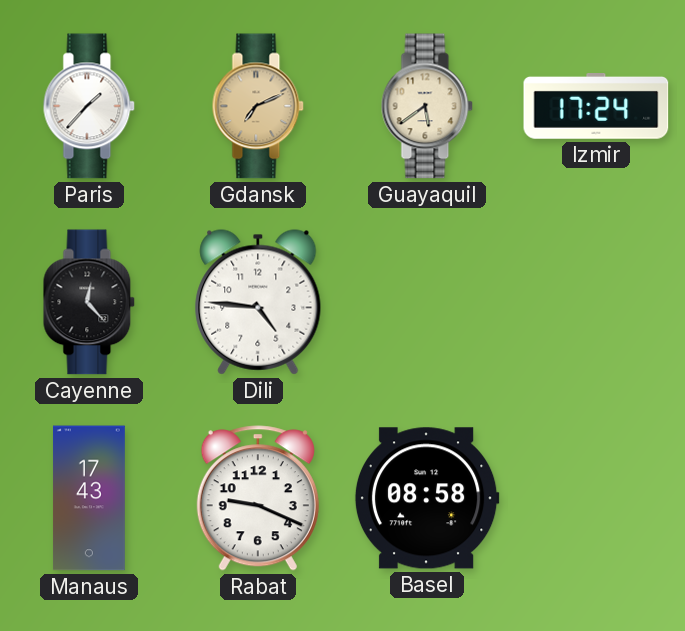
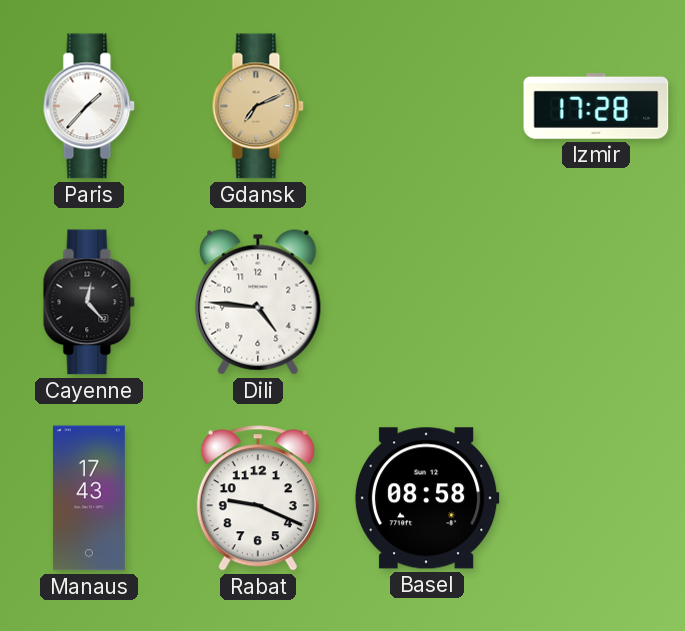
Guayaquil: 5:39 -> none
Izmir: 17:24 -> 17:28
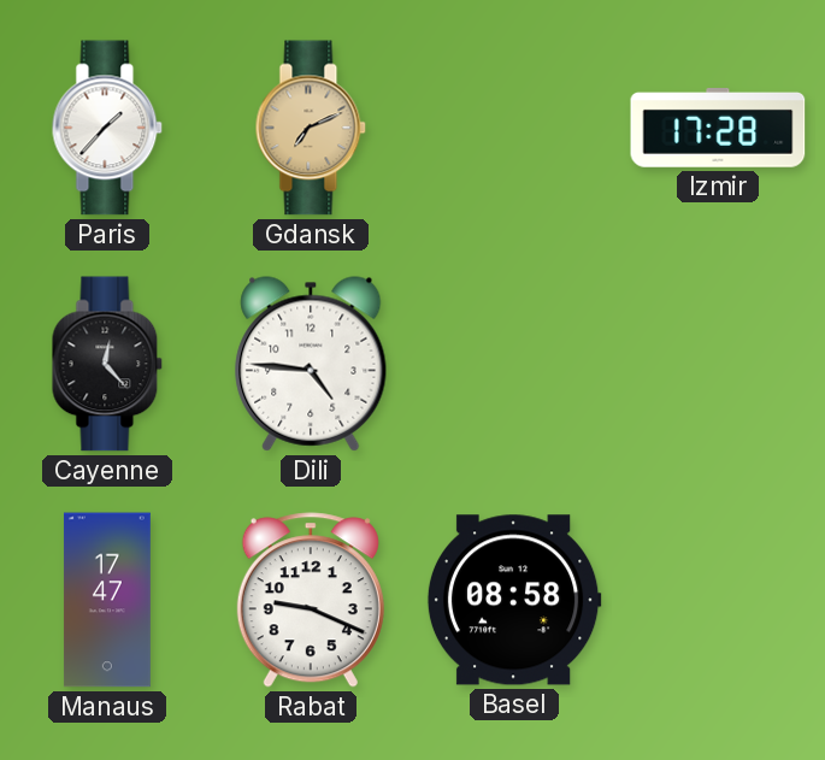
Manaus: 17:43 -> 17:47
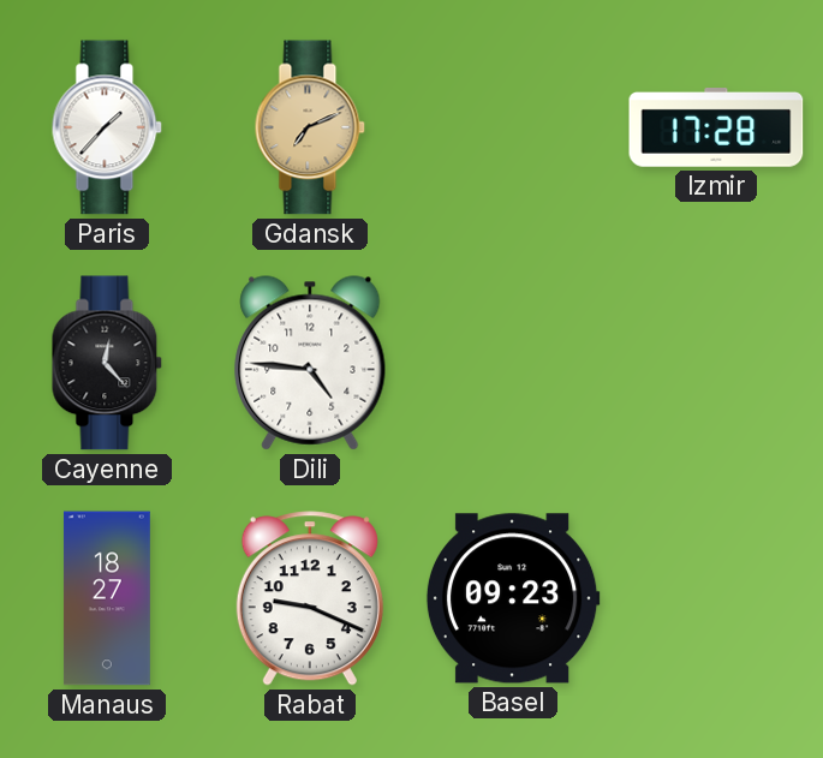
Manaus: 17:47 -> 18:27
Basel: 08:58 -> 09:23
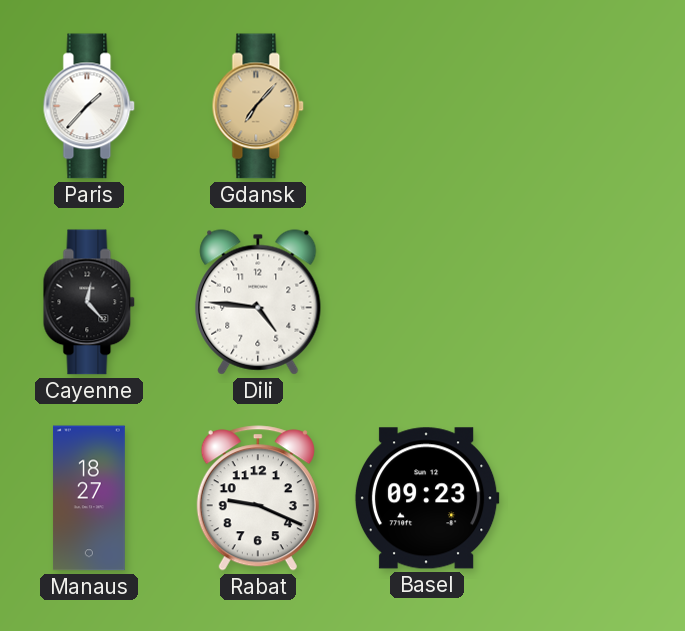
Gdansk: 7:11 -> 7:07
Izmir: 17:28 -> none
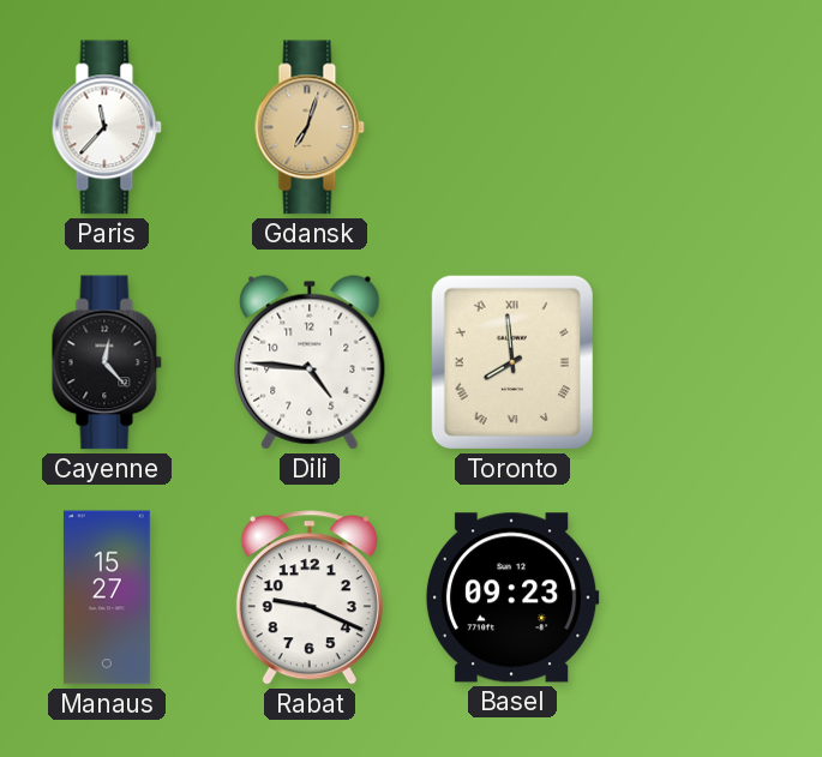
Paris: 1:37 -> 11:37
Gdansk: 7:07 -> 7:03
Toronto: none -> 7:59
Manaus: 18:27 -> 15:27
